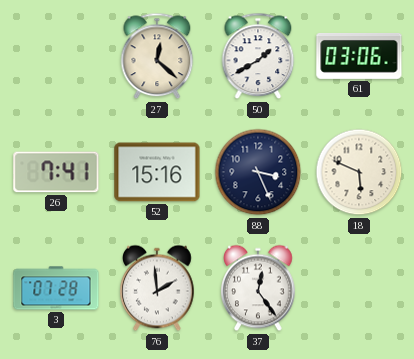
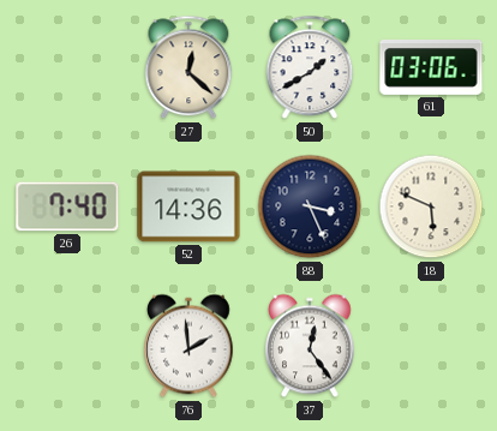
26: 7:41 -> 7:40
52: 15:16 -> 14:36
3: 07:28 -> none
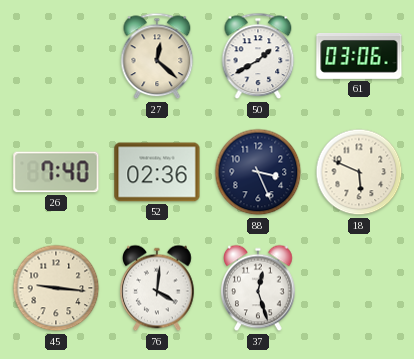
52: 14:36 -> 02:36
45: none -> 9:16
76: 1:59 -> 4:01
37: 12:24 -> 12:27
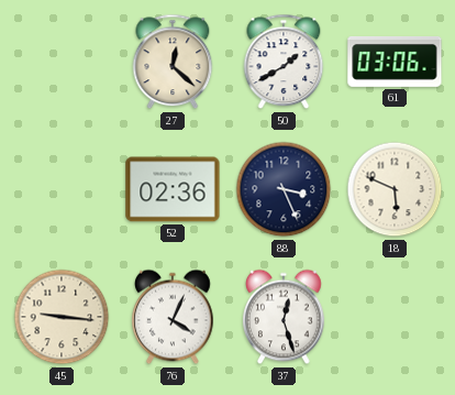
26: 7:40 -> none
76: 4:01 -> 4:04
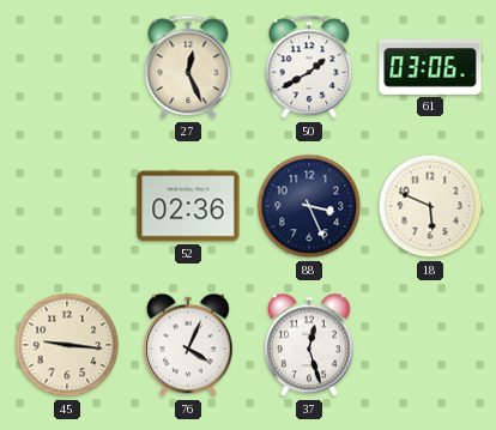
27: 12:22 -> 12:26
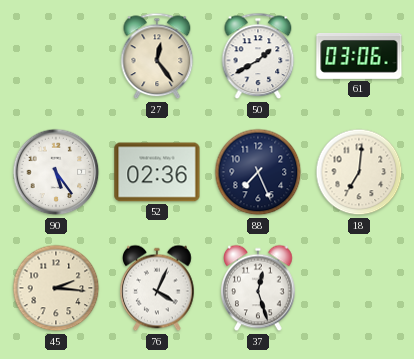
27: 12:26 -> 12:24
90: none -> 5:24
88: 3:26 -> 7:26
18: 5:49 -> 7:01
45: 9:16 -> 2:16
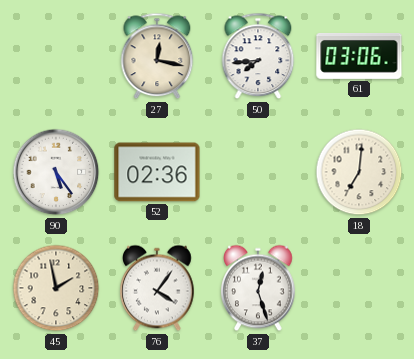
27: 12:24 -> 12:17
50: 1:40 -> 7:44
88: 7:26 -> none
45: 2:16 -> 1:58
76: 4:04 -> 4:06
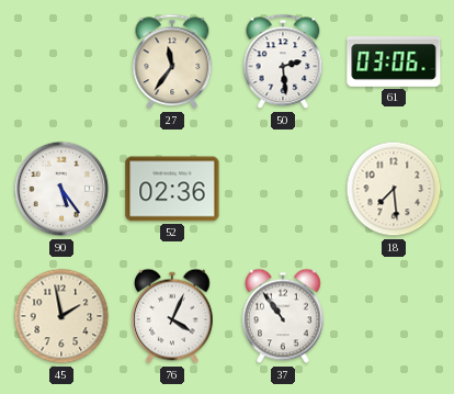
27: 12:17 -> 11:36
50: 7:44 -> 2:29
18: 7:01 -> 7:29
76: 4:06 -> 4:04
37: 12:27 -> 10:54
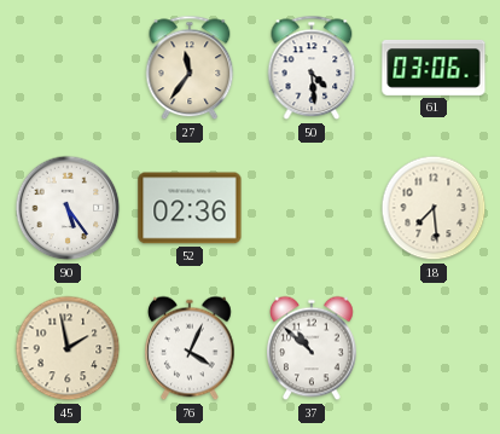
50: 2:29 -> 4:29
37: 10:54 -> 10:52
